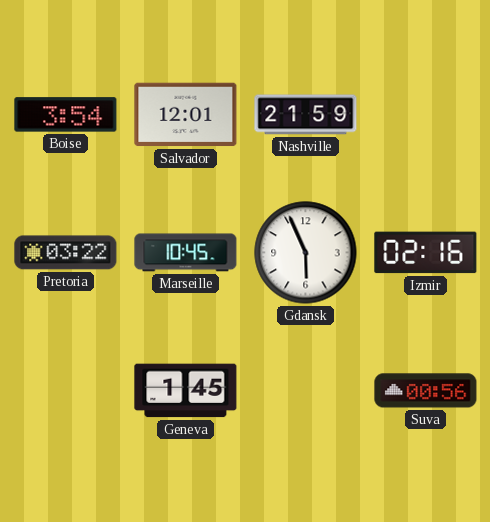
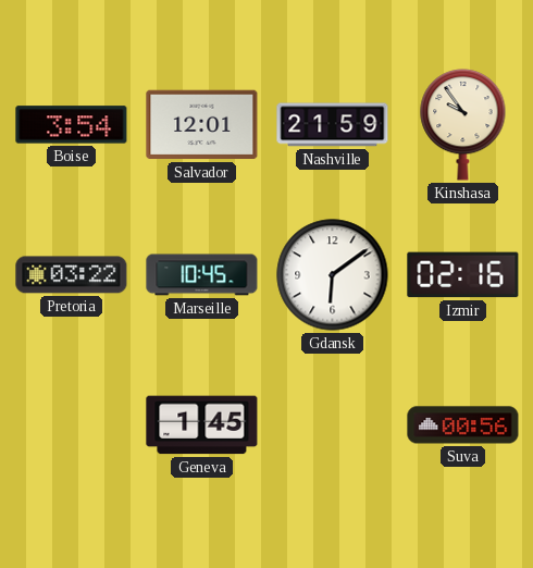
Kinshasa: none -> 9:54
Gdansk: 5:56 -> 6:09
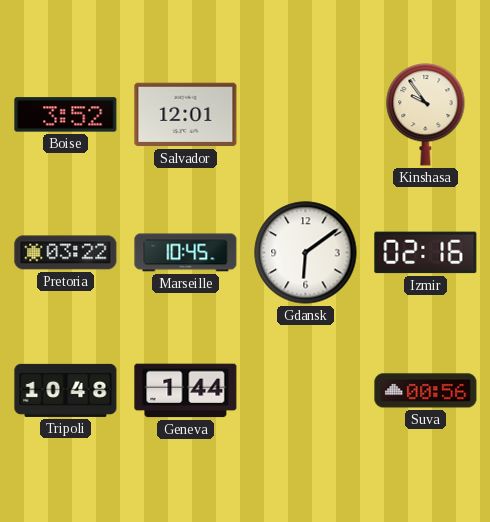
Boise: 3:54 -> 3:52
Nashville: 21:59 -> none
Tripoli: none -> 10:48
Geneva: 1:45 -> 1:44
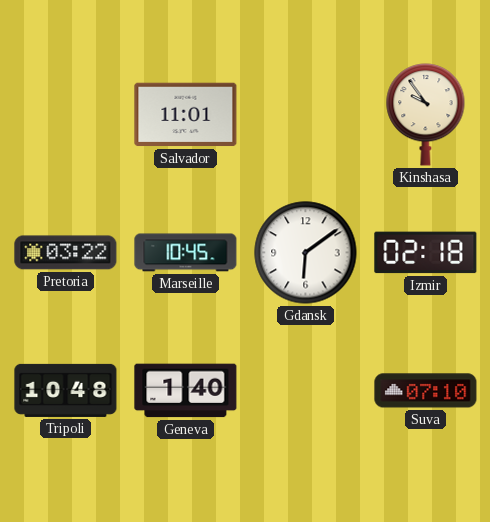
Boise: 3:52 -> none
Salvador: 12:01 -> 11:01
Izmir: 02:16 -> 02:18
Geneva: 1:44 -> 1:40
Suva: 00:56 -> 07:10
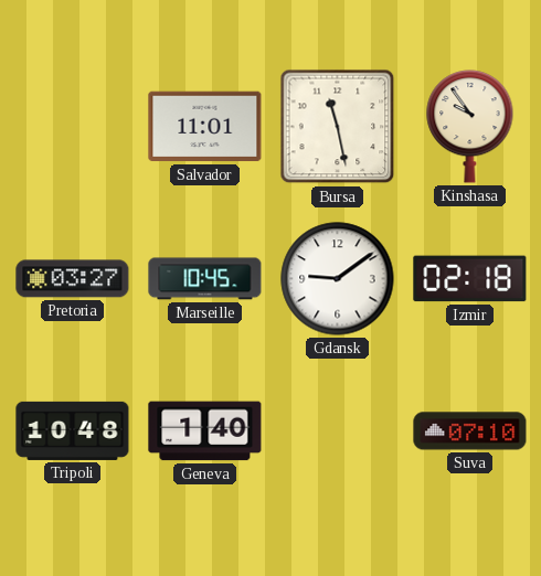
Bursa: none -> 11:28
Pretoria: 03:22 -> 03:27
Gdansk: 6:09 -> 9:09
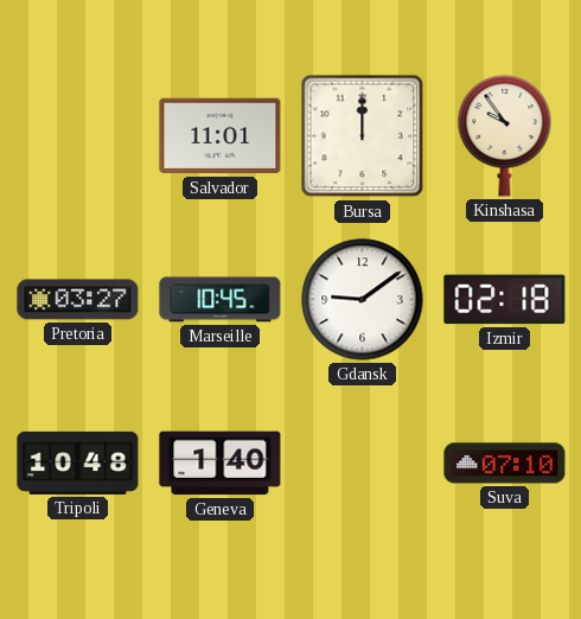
Bursa: 11:28 -> 12:00
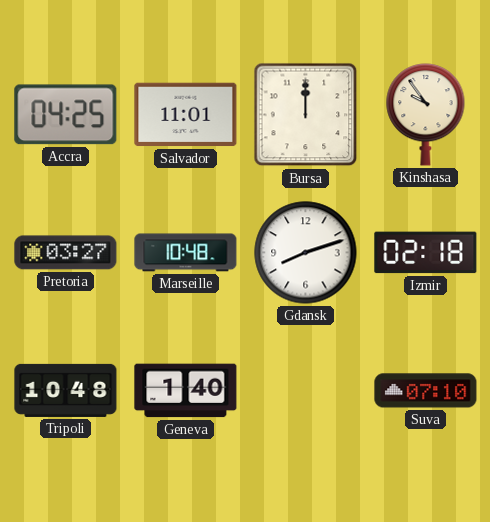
Accra: none -> 04:25
Marseille: 10:45 -> 10:48
Gdansk: 9:09 -> 8:12
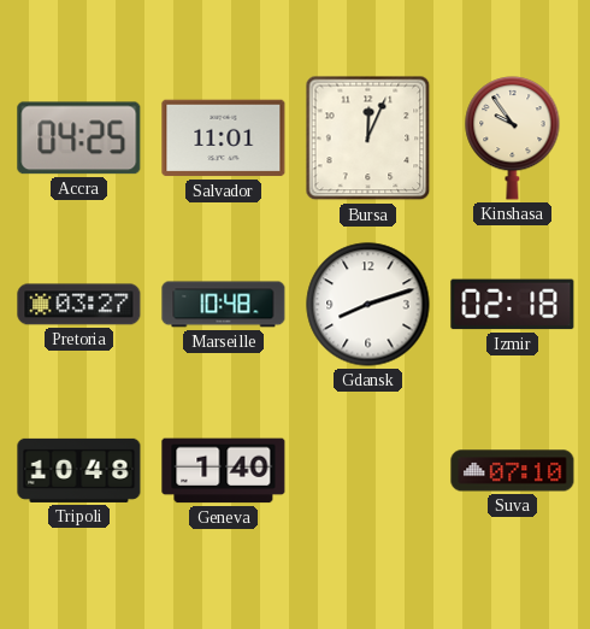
Bursa: 12:00 -> 12:04
